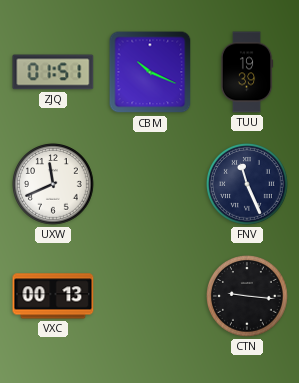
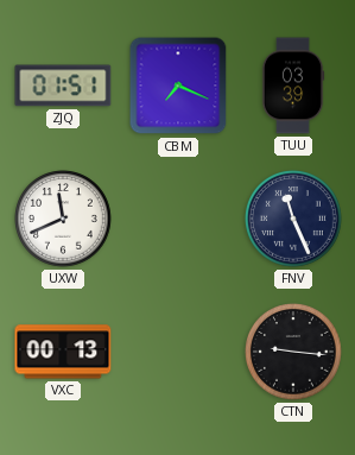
CBM: 10:19 -> 7:19
TUU: 19:39 -> 03:39
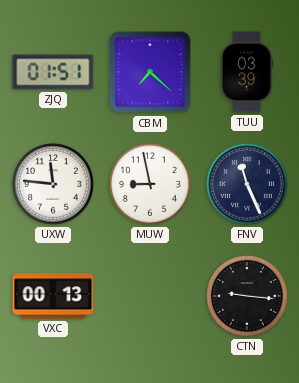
CBM: 7:19 -> 7:22
UXW: 11:41 -> 11:46
MUW: none -> 8:58
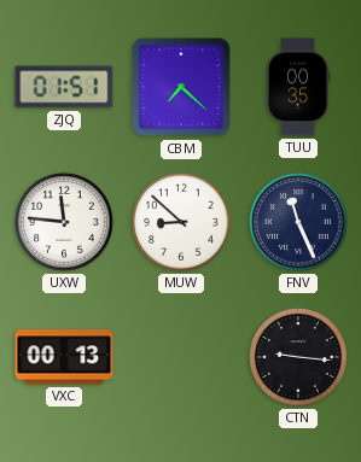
TUU: 03:39 -> 00:35
MUW: 8:58 -> 8:52
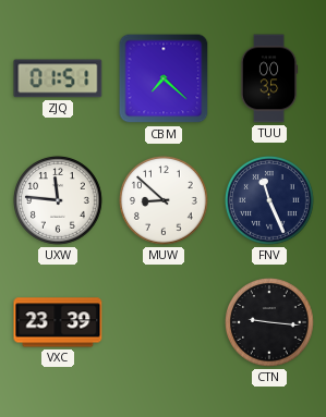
VXC: 00:13 -> 23:39
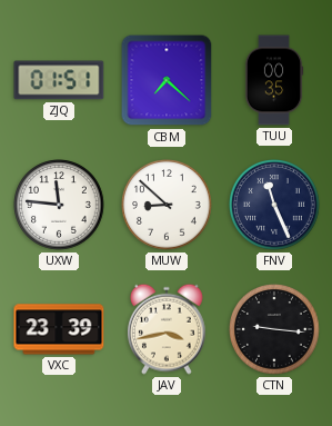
JAV: none -> 3:43
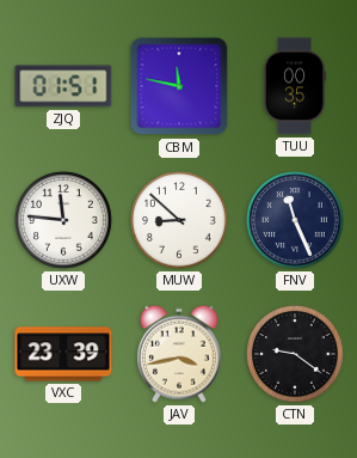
CBM: 7:22 -> 11:47
CTN: 9:16 -> 9:21
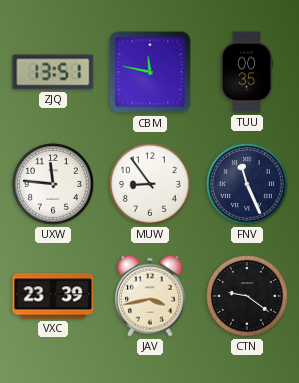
ZJQ: 01:51 -> 13:51
MUW: 8:52 -> 8:54
